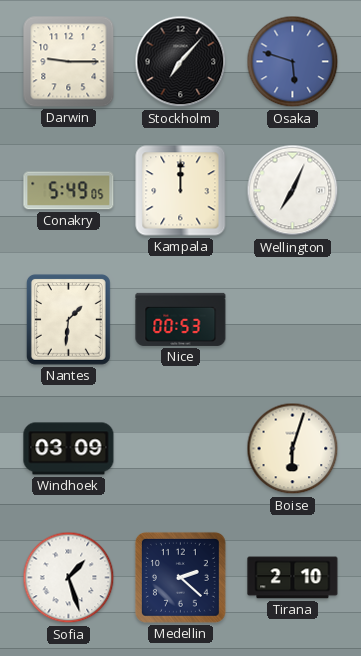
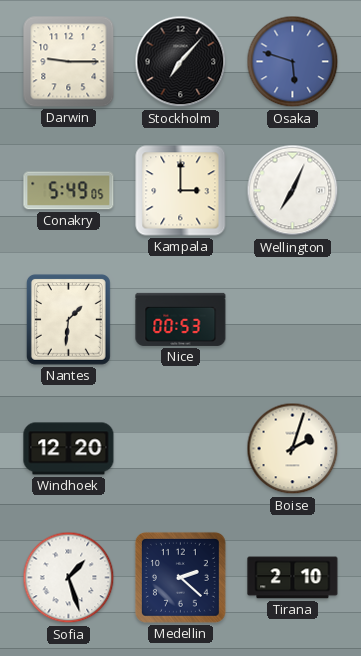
Kampala: 12:00 -> 3:00
Windhoek: 03:09 -> 12:20
Boise: 6:03 -> 2:03
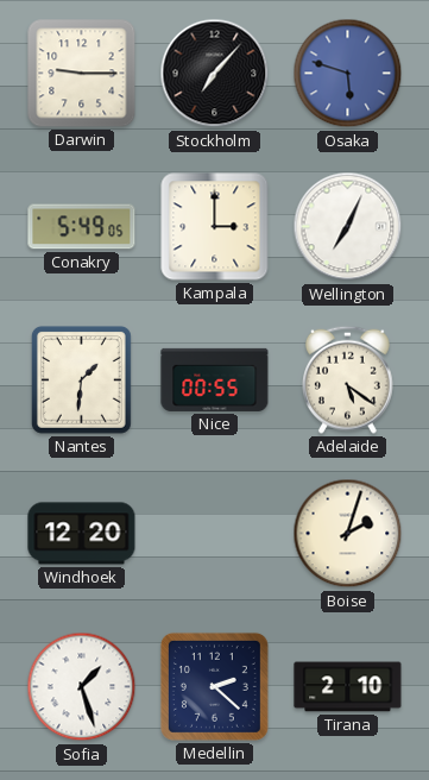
Nice: 00:53 -> 00:55
Adelaide: none -> 5:21
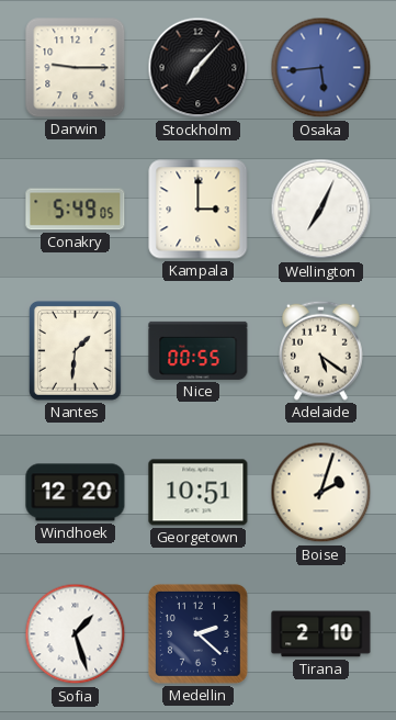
Osaka: 5:48 -> 5:44
Georgetown: none -> 10:51
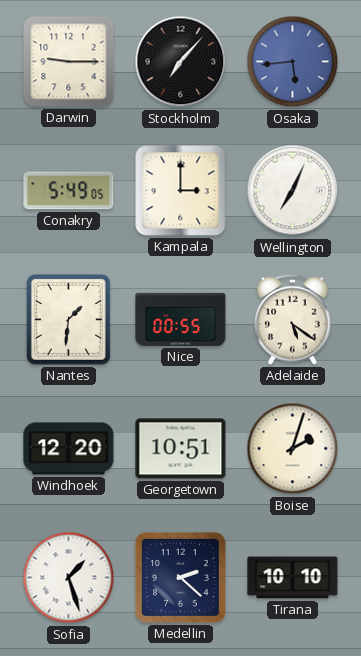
Tirana: 2:10 -> 10:10
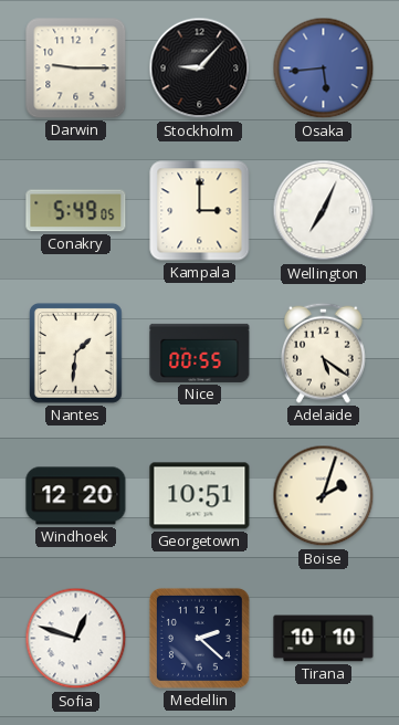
Stockholm: 7:07 -> 9:07
Sofia: 1:27 -> 12:48
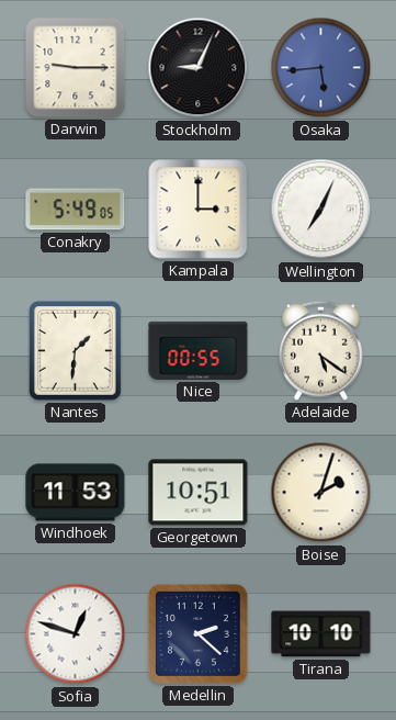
Stockholm: 9:07 -> 9:04
Windhoek: 12:20 -> 11:53
